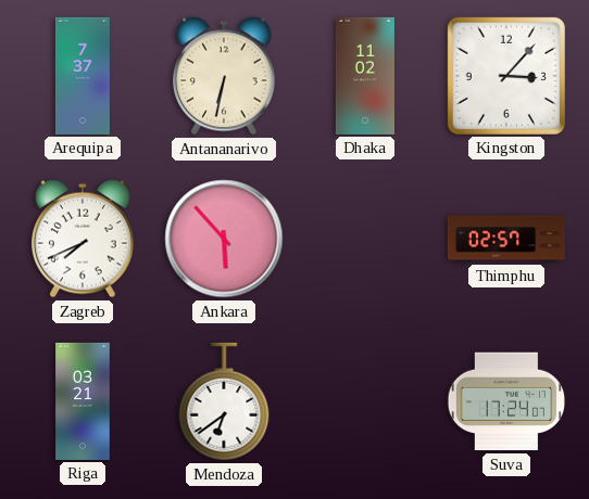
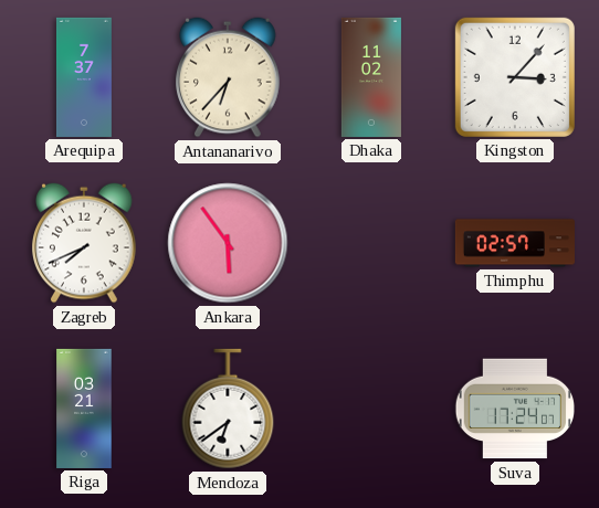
Antananarivo: 6:32 -> 6:37
Ankara: 5:53 -> 5:54
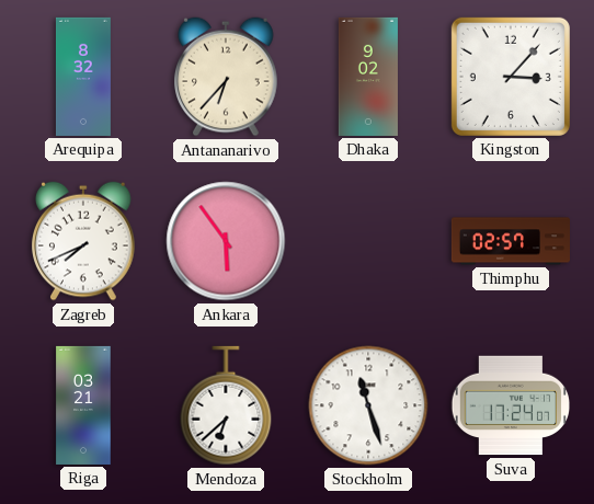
Arequipa: 7:37 -> 8:32
Dhaka: 11:02 -> 9:02
Mendoza: 6:39 -> 6:38
Stockholm: none -> 11:27
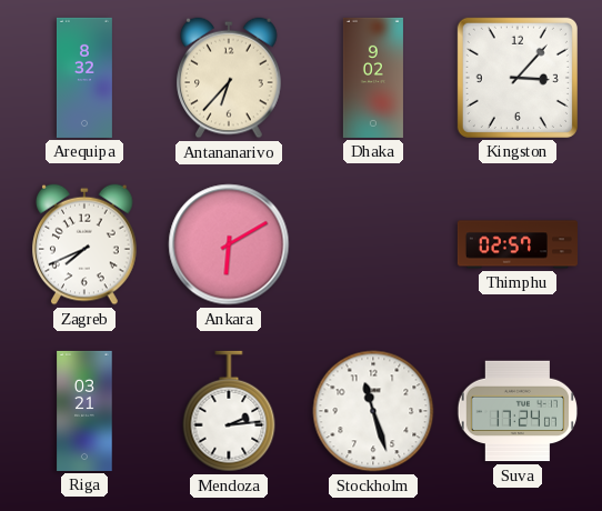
Ankara: 5:54 -> 6:10
Mendoza: 6:38 -> 2:14
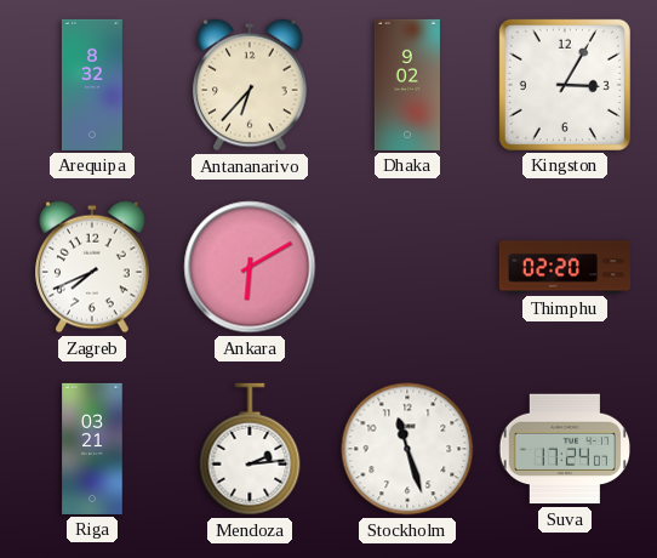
Kingston: 3:07 -> 3:05
Thimphu: 02:57 -> 02:20
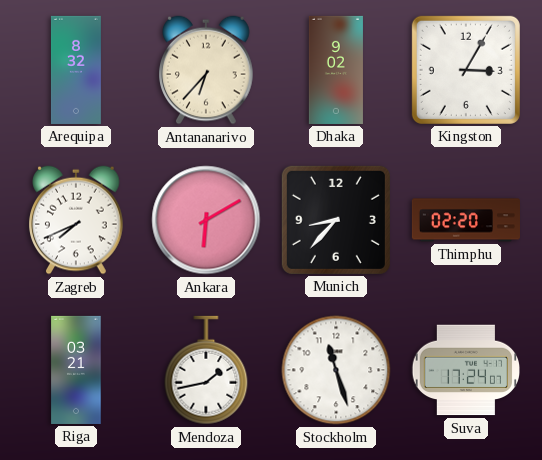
Munich: none -> 8:37
Mendoza: 2:14 -> 1:43
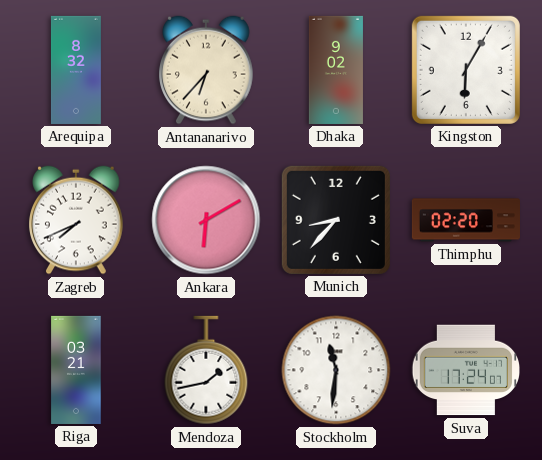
Kingston: 3:05 -> 6:05
Stockholm: 11:27 -> 11:31
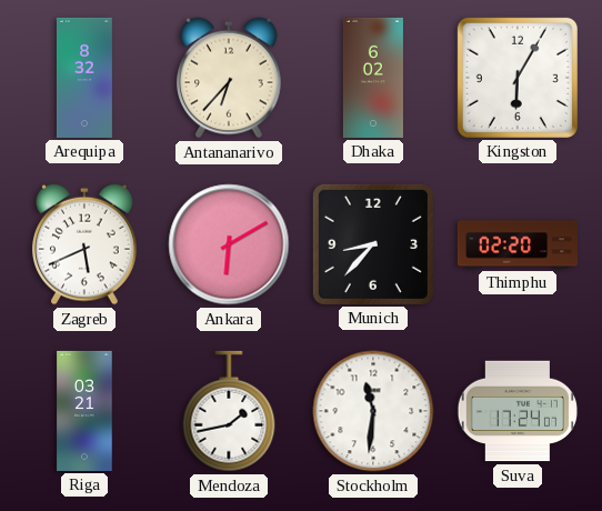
Dhaka: 9:02 -> 6:02
Zagreb: 7:41 -> 5:41
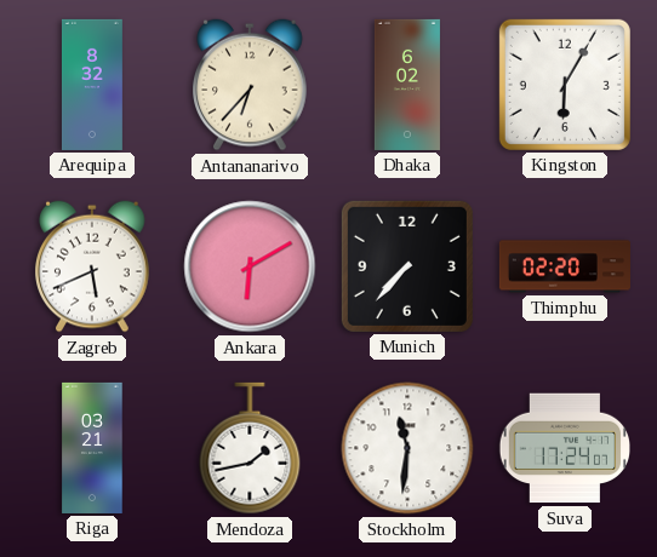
Munich: 8:37 -> 7:37
